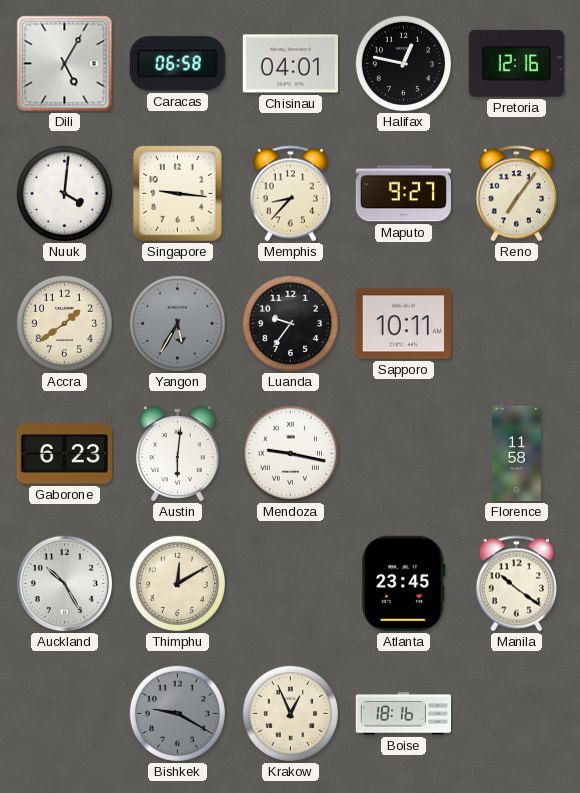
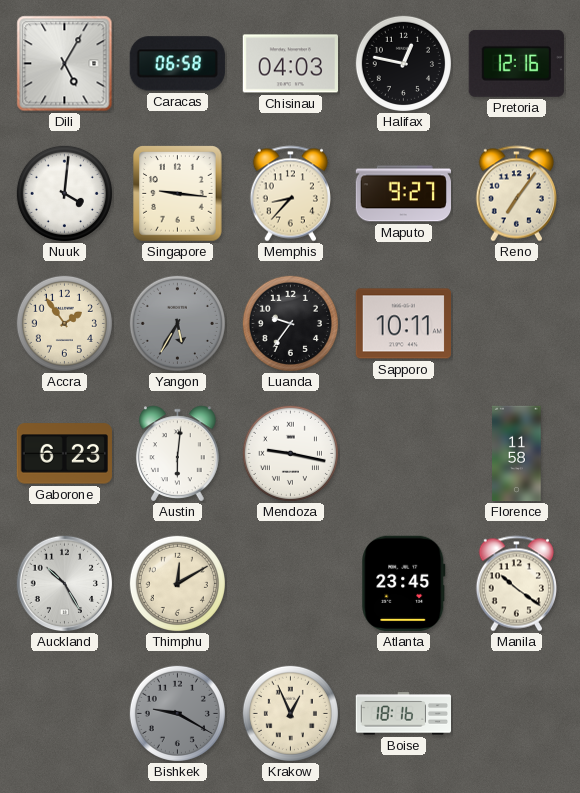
Chisinau: 04:01 -> 04:03
Accra: 1:39 -> 1:54
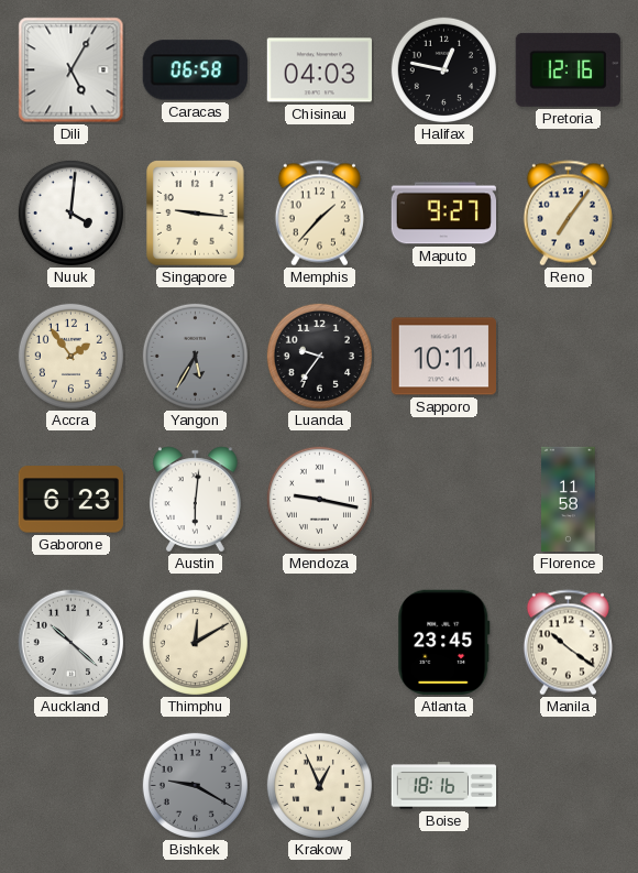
Memphis: 8:37 -> 1:37
Auckland: 10:25 -> 10:22
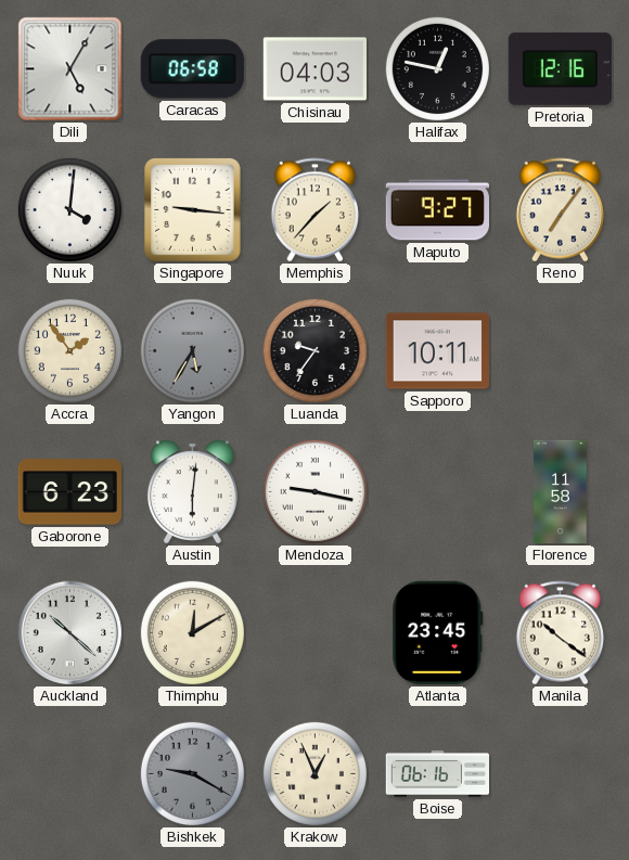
Boise: 18:16 -> 06:16
